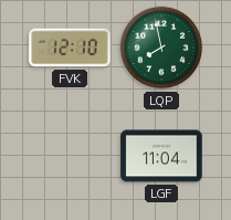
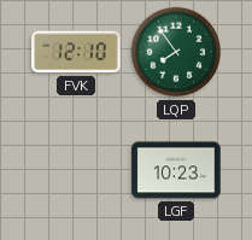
LQP: 7:58 -> 7:54
LGF: 11:04 -> 10:23
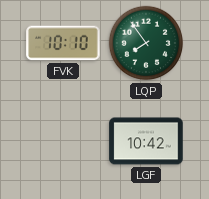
FVK: 12:10 -> 10:10
LGF: 10:23 -> 10:42
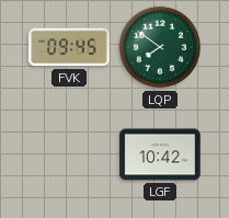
FVK: 10:10 -> 09:45
LQP: 7:54 -> 7:51
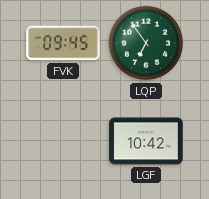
LQP: 7:51 -> 6:54
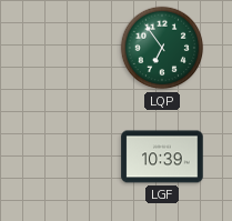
FVK: 09:45 -> none
LGF: 10:42 -> 10:39
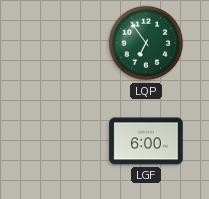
LGF: 10:39 -> 6:00
